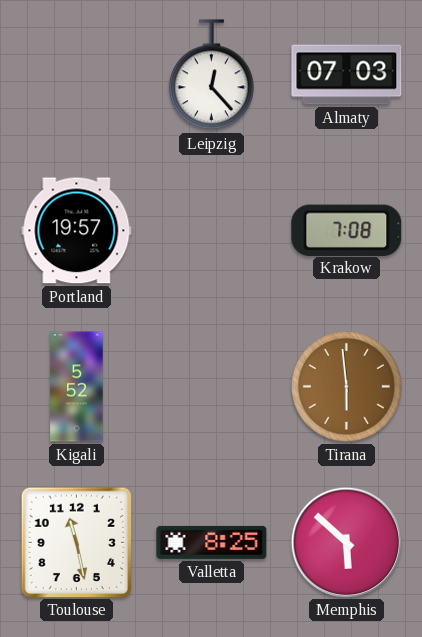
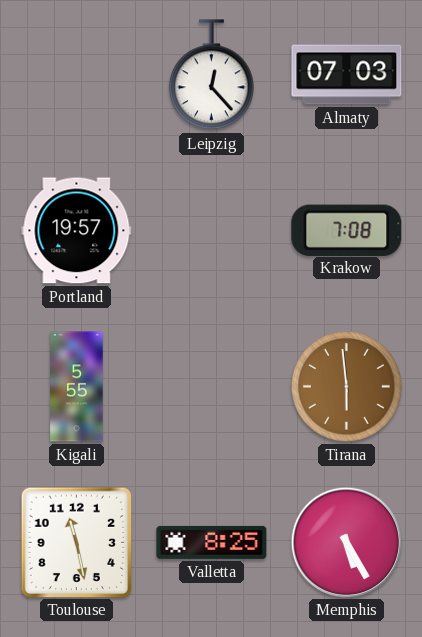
Kigali: 5:52 -> 5:55
Memphis: 5:52 -> 5:25
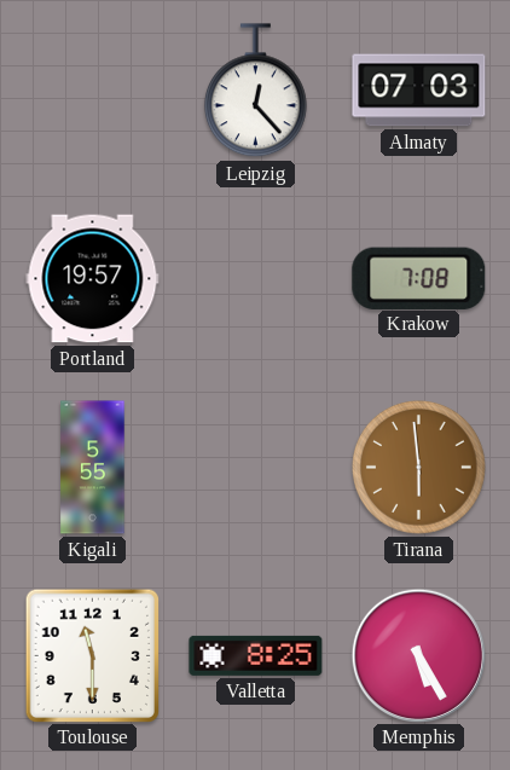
Toulouse: 11:28 -> 11:30
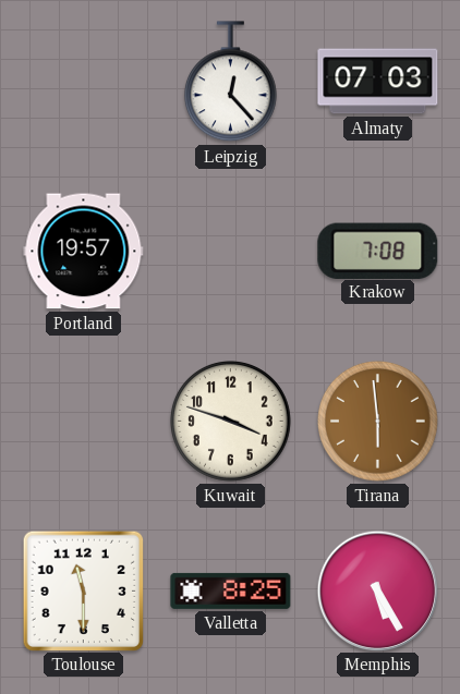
Kigali: 5:55 -> none
Kuwait: none -> 3:48
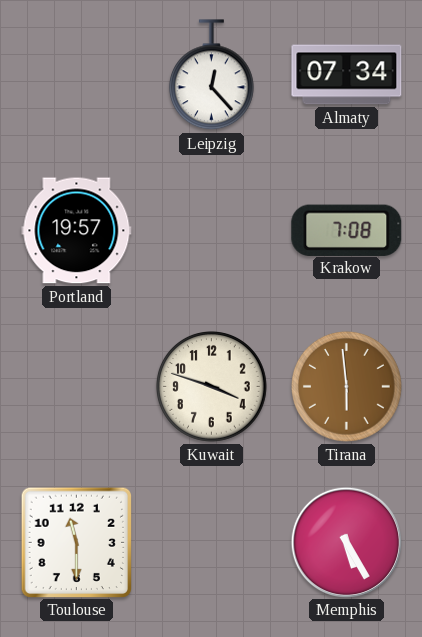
Almaty: 07:03 -> 07:34
Valletta: 8:25 -> none
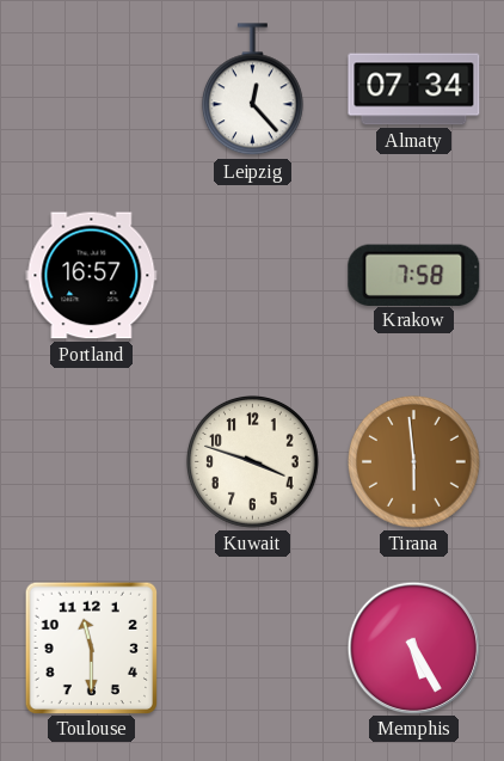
Portland: 19:57 -> 16:57
Krakow: 7:08 -> 7:58
